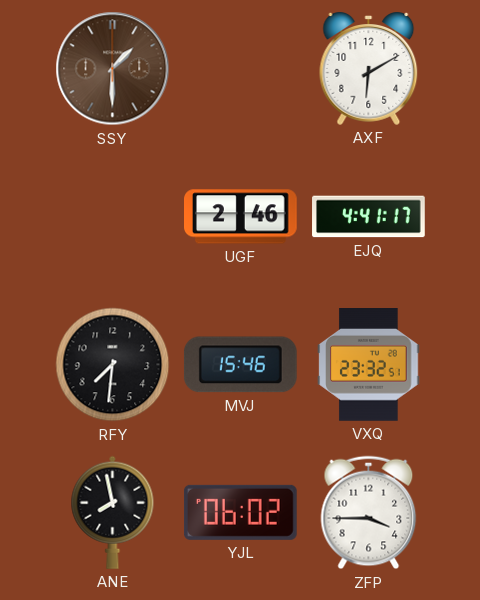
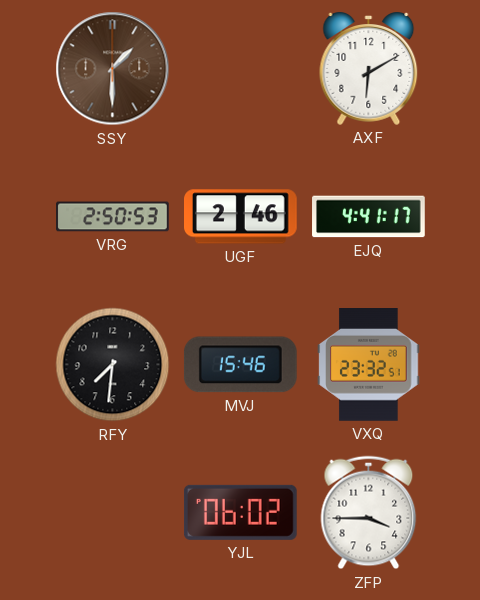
VRG: none -> 2:50
ANE: 7:58 -> none
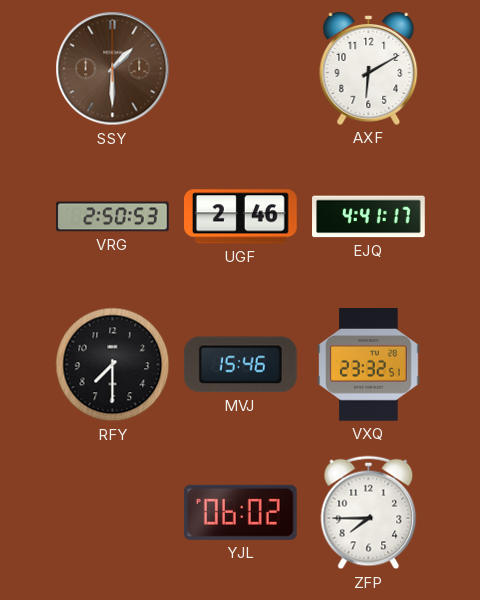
RFY: 7:31 -> 7:30
ZFP: 3:45 -> 7:45
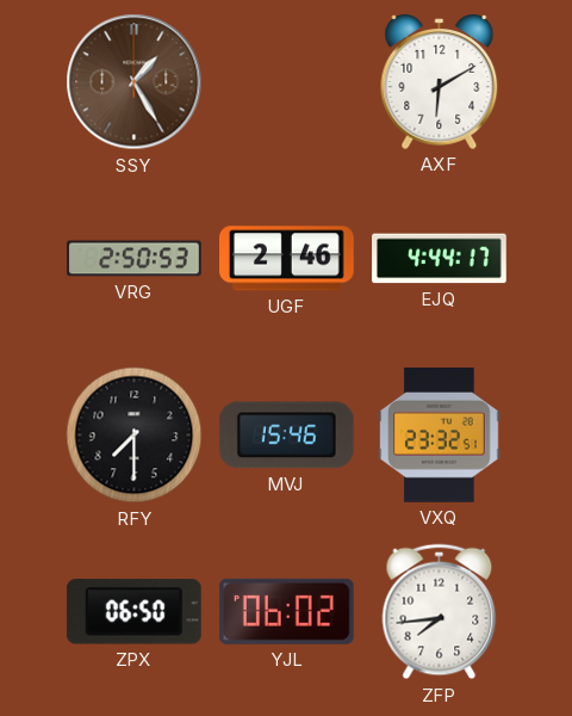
SSY: 1:30 -> 1:25
EJQ: 4:41 -> 4:44
ZPX: none -> 06:50
ZFP: 7:45 -> 7:44
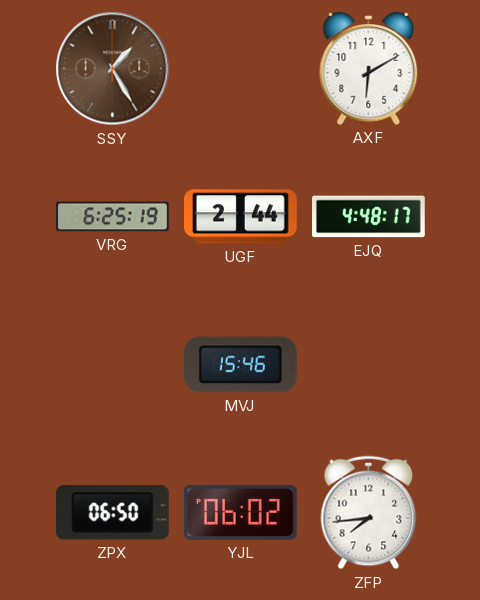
VRG: 2:50 -> 6:25
UGF: 2:46 -> 2:44
EJQ: 4:44 -> 4:48
RFY: 7:30 -> none
VXQ: 23:32 -> none
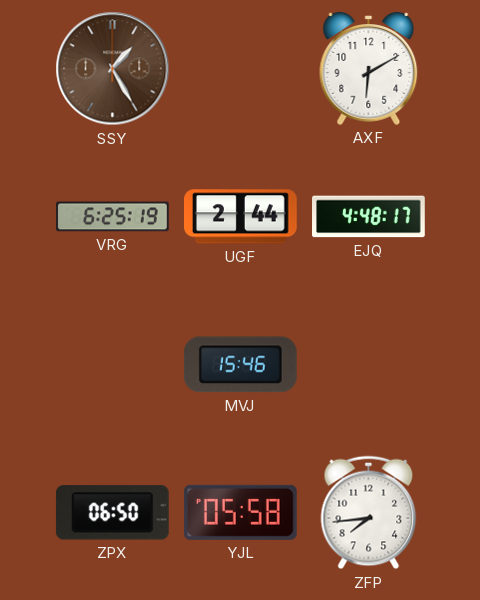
YJL: 06:02 -> 05:58
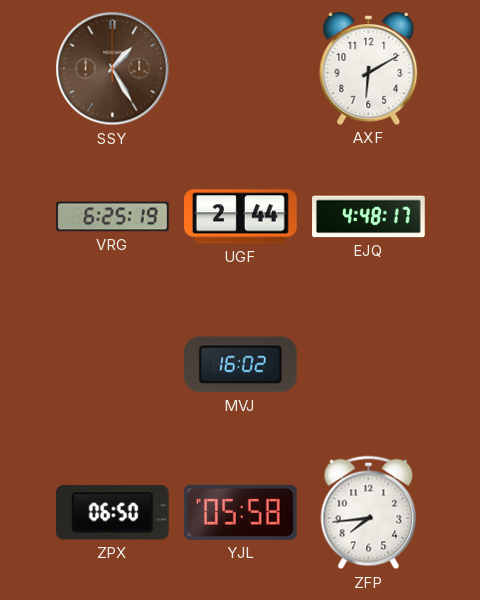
MVJ: 15:46 -> 16:02
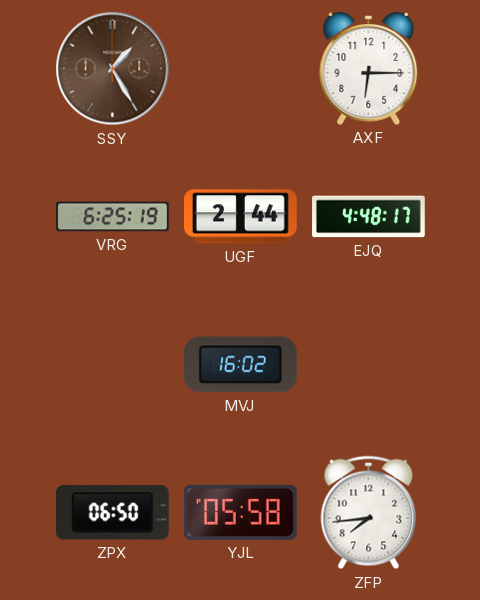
AXF: 6:10 -> 6:15
